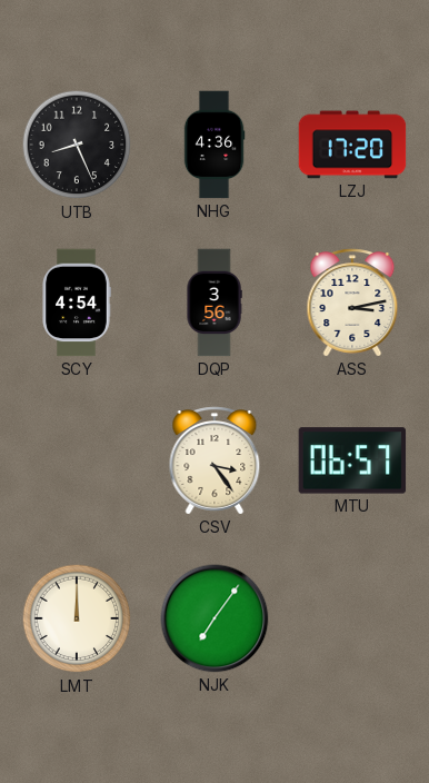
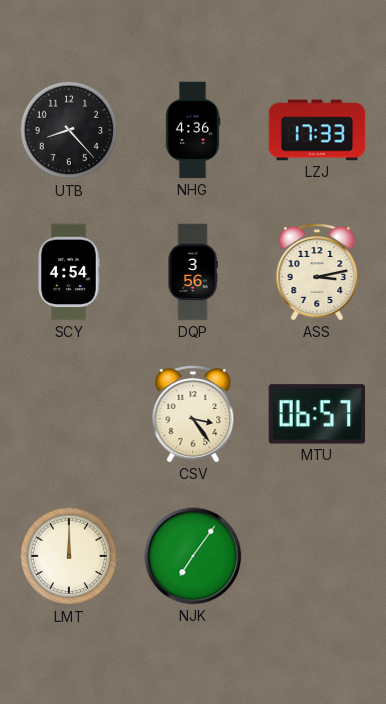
UTB: 8:26 -> 8:23
LZJ: 17:20 -> 17:33
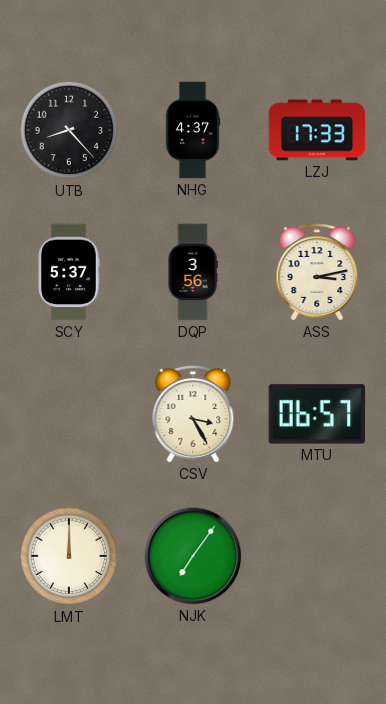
NHG: 4:36 -> 4:37
SCY: 4:54 -> 5:37
CSV: 3:24 -> 3:25
